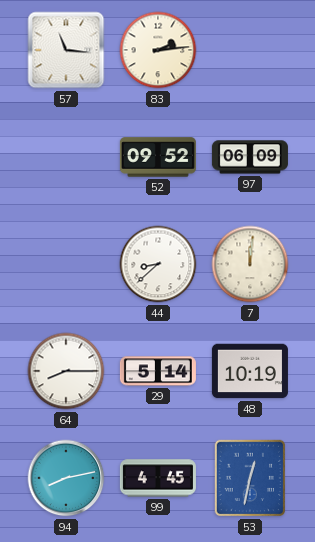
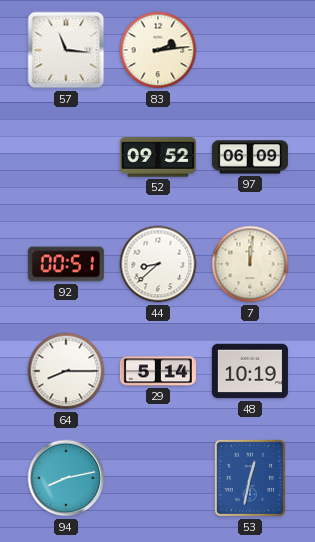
92: none -> 00:51
99: 4:45 -> none
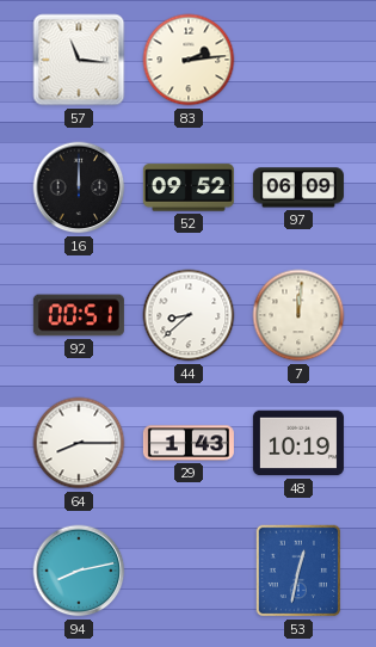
16: none -> 12:00
29: 5:14 -> 1:43
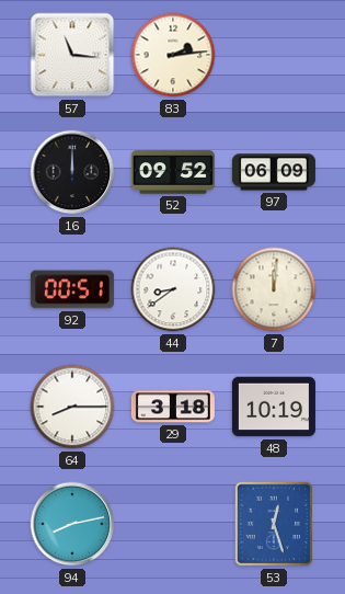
44: 8:38 -> 8:39
29: 1:43 -> 3:18
53: 12:32 -> 12:27
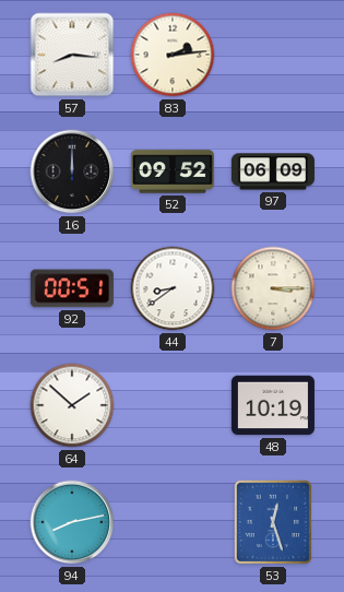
57: 11:16 -> 8:16
7: 12:01 -> 3:15
64: 8:15 -> 1:52
29: 3:18 -> none
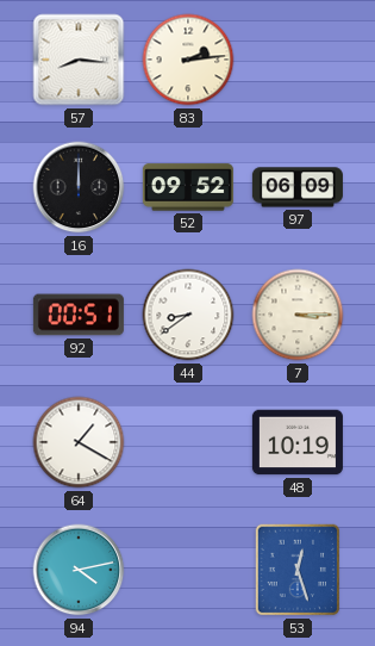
64: 1:52 -> 1:20
94: 8:13 -> 4:13
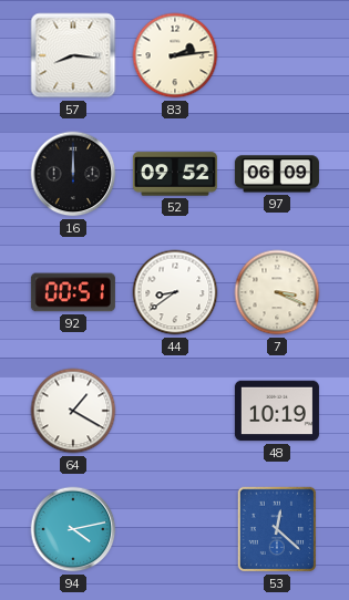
7: 3:15 -> 3:19
53: 12:27 -> 12:22
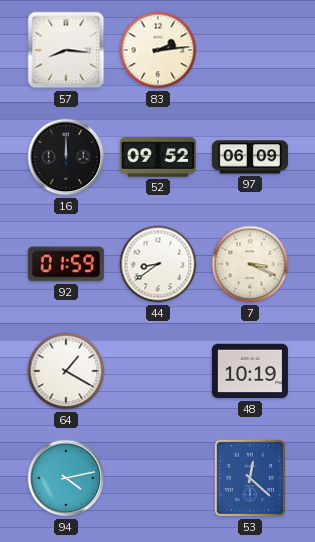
92: 00:51 -> 01:59
